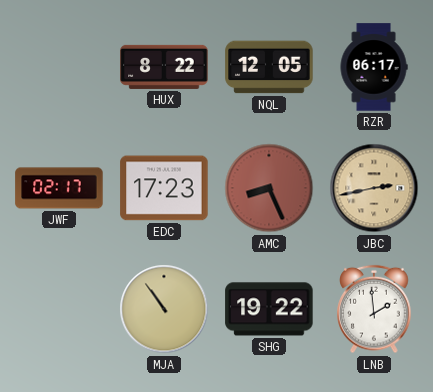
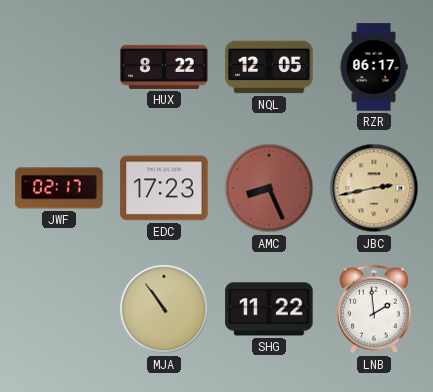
SHG: 19:22 -> 11:22
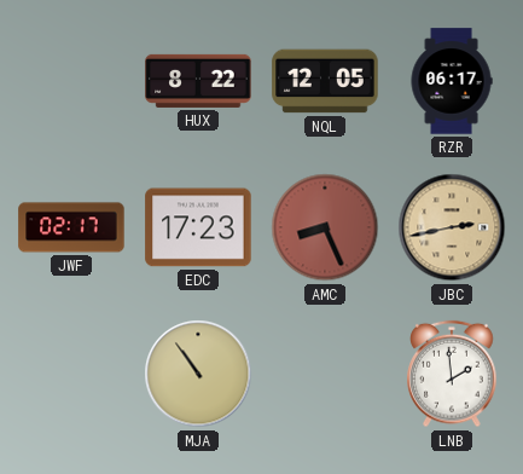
SHG: 11:22 -> none
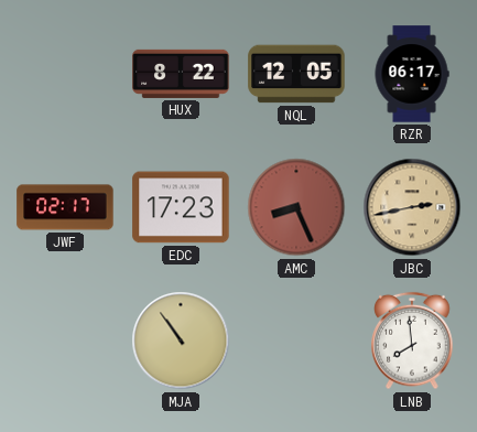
LNB: 1:59 -> 7:59
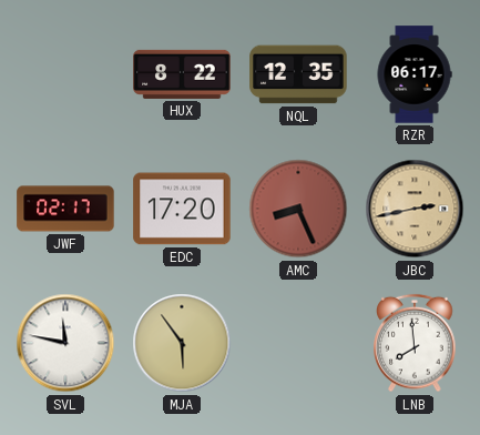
NQL: 12:05 -> 12:35
EDC: 17:23 -> 17:20
SVL: none -> 11:47
MJA: 10:54 -> 5:54
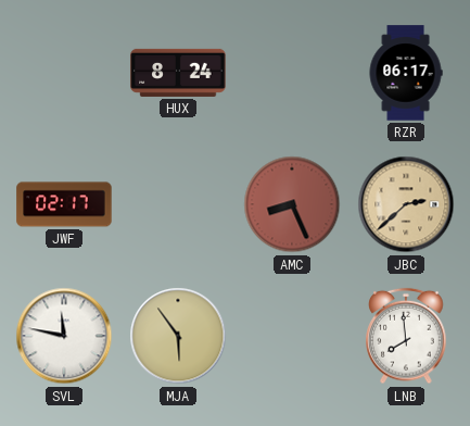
HUX: 8:22 -> 8:24
NQL: 12:35 -> none
EDC: 17:20 -> none
JBC: 2:43 -> 2:38
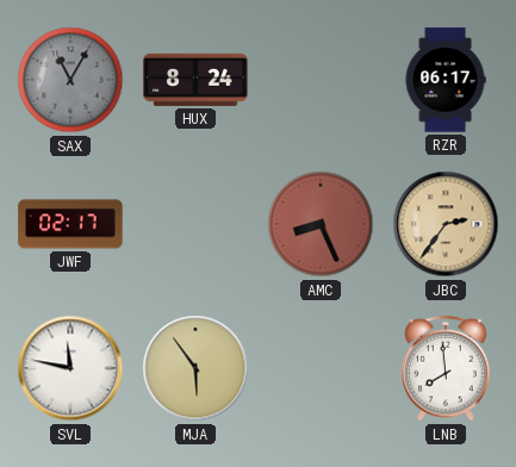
SAX: none -> 11:05
JBC: 2:38 -> 2:36
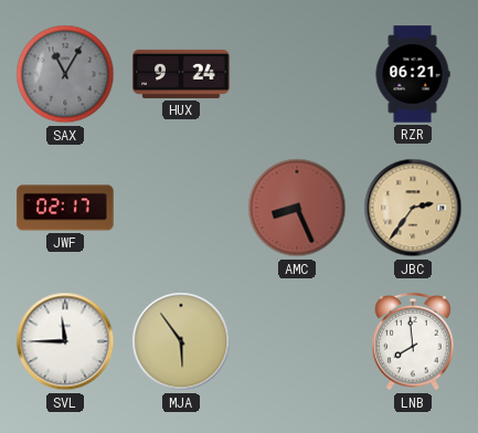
HUX: 8:24 -> 9:24
RZR: 06:17 -> 06:21
SVL: 11:47 -> 11:45
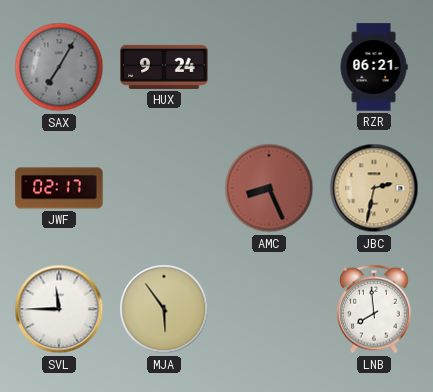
SAX: 11:05 -> 7:05
JBC: 2:36 -> 2:32
